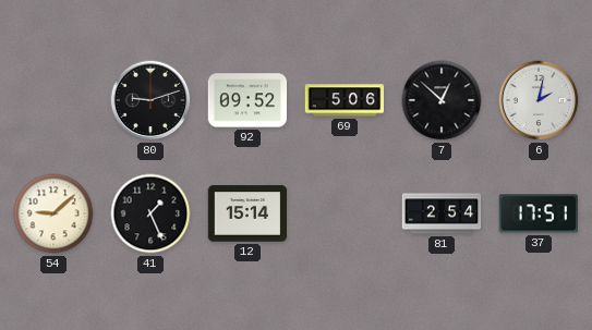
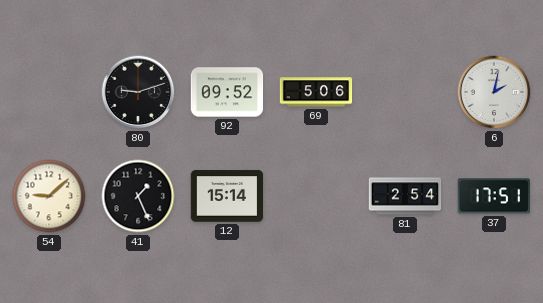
7: 12:52 -> none
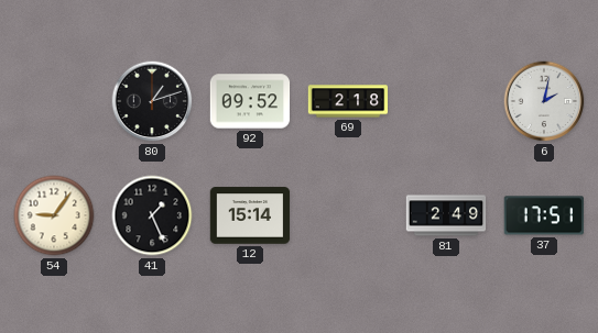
80: 9:12 -> 1:12
69: 5:06 -> 2:18
54: 9:08 -> 9:06
81: 2:54 -> 2:49
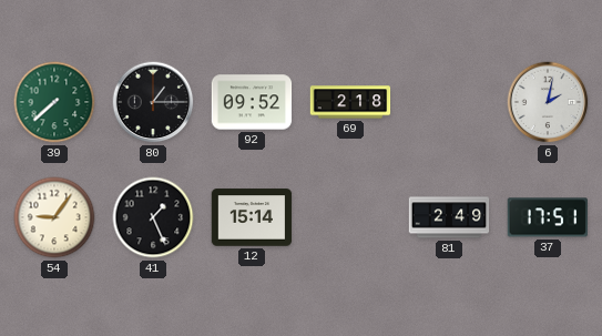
39: none -> 7:38
80: 1:12 -> 1:15
